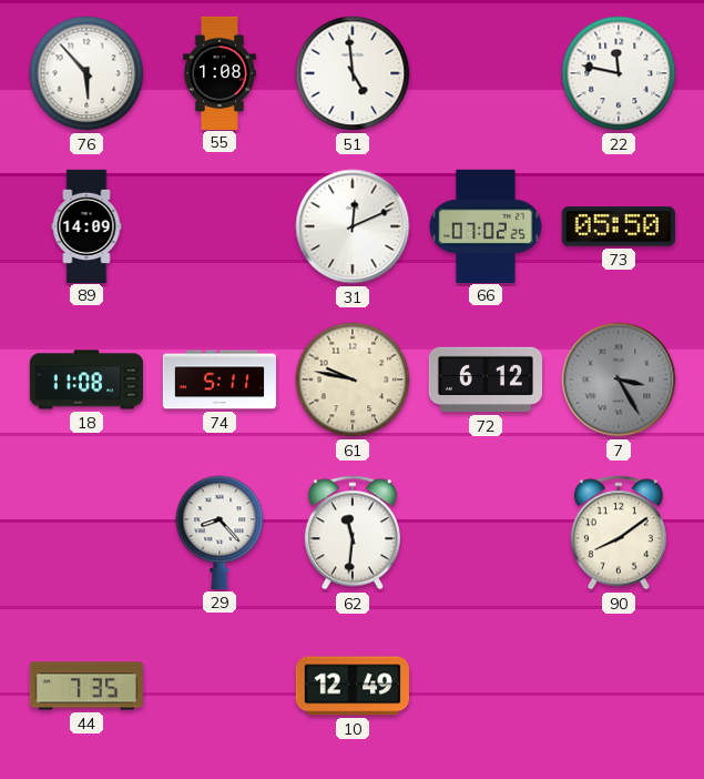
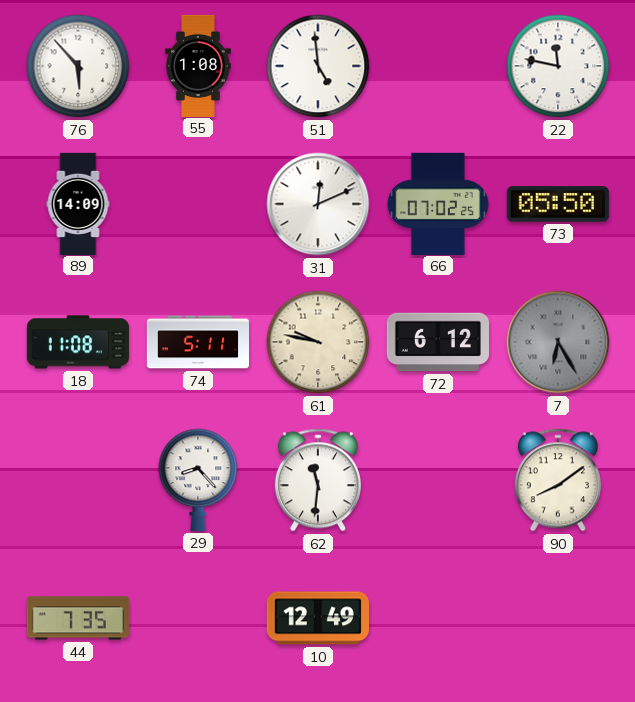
7: 3:25 -> 6:25
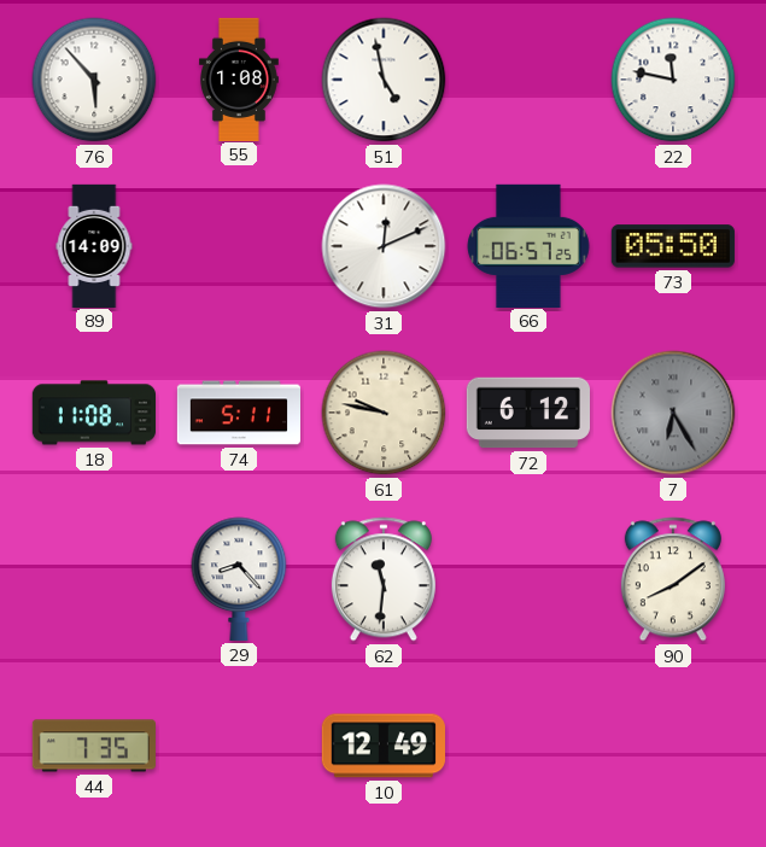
51: 4:59 -> 4:58
66: 07:02 -> 06:57
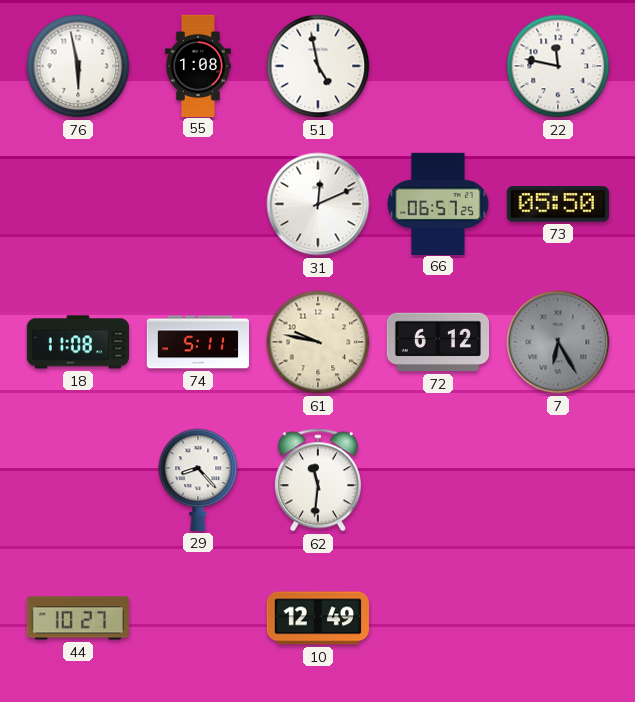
76: 5:53 -> 5:58
89: 14:09 -> none
90: 8:09 -> none
44: 7:35 -> 10:27
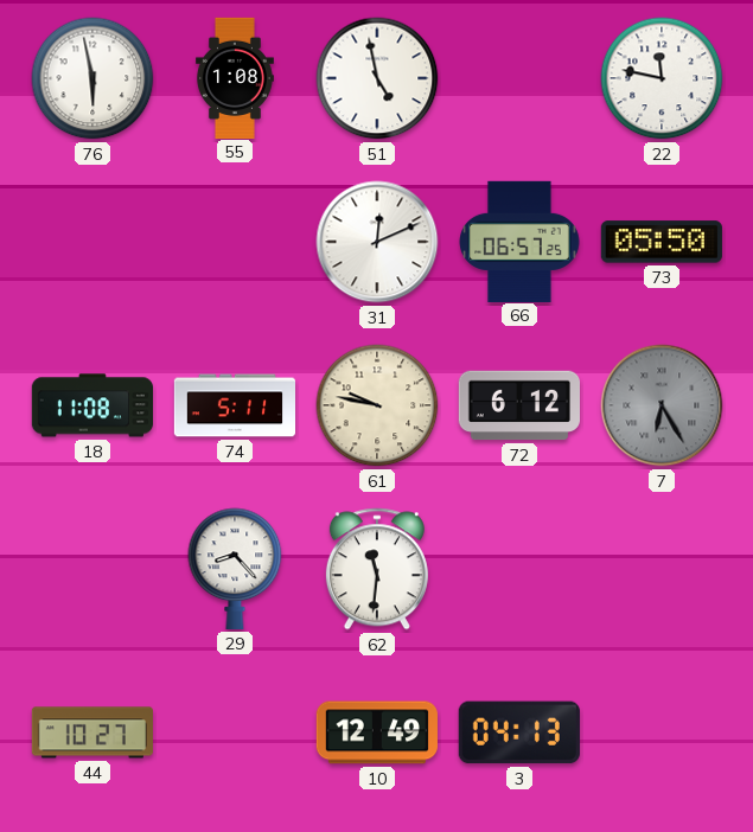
3: none -> 04:13
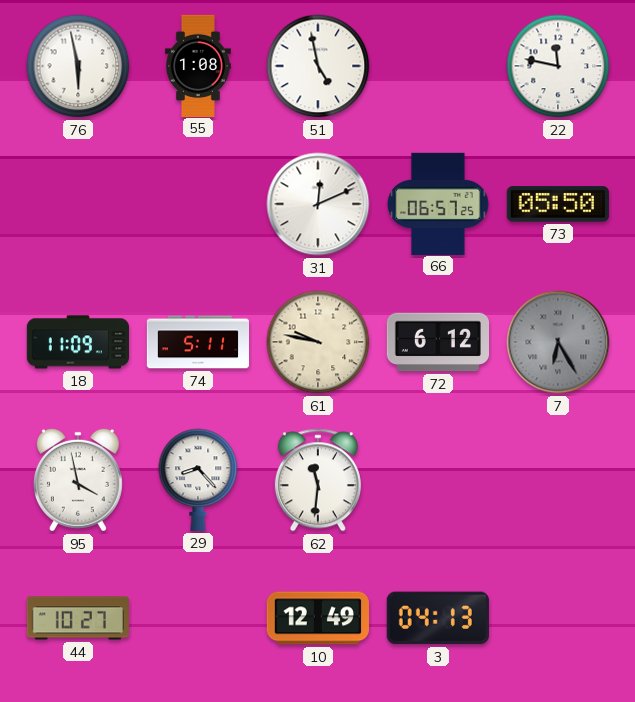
18: 11:08 -> 11:09
95: none -> 3:58
